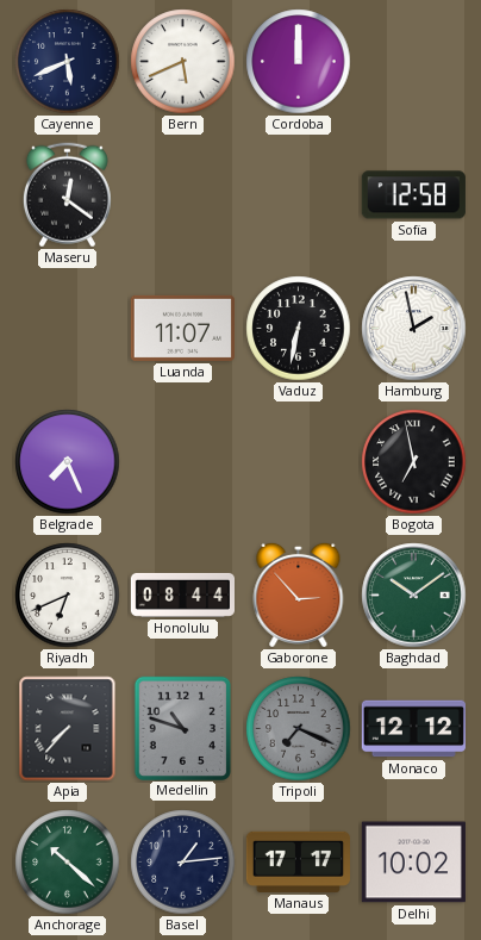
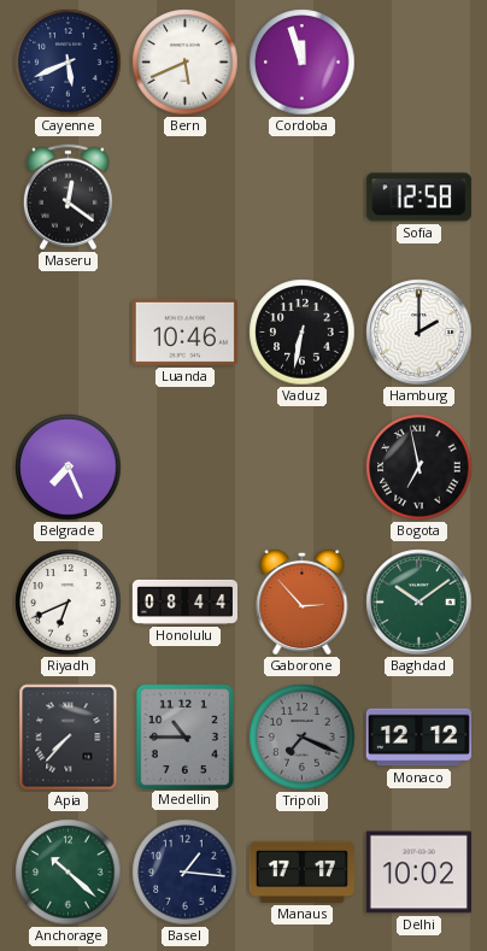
Cordoba: 12:00 -> 11:57
Luanda: 11:07 -> 10:46
Hamburg: 1:58 -> 2:00
Medellin: 10:48 -> 10:45
Basel: 1:14 -> 1:16
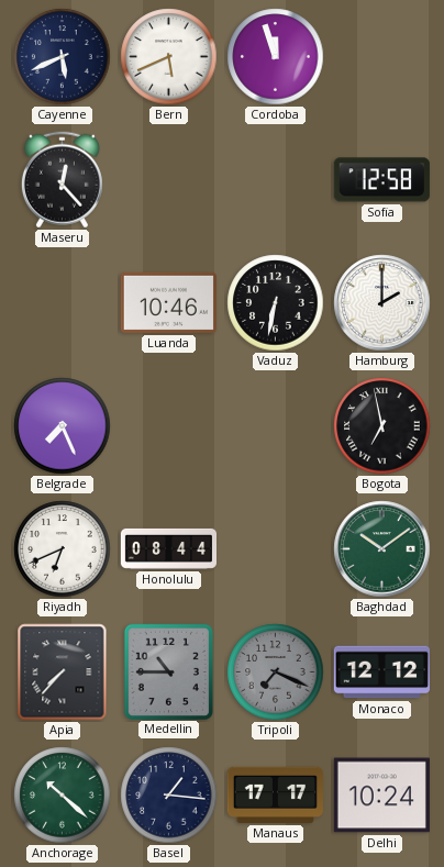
Maseru: 12:21 -> 12:23
Gaborone: 2:53 -> none
Delhi: 10:02 -> 10:24
